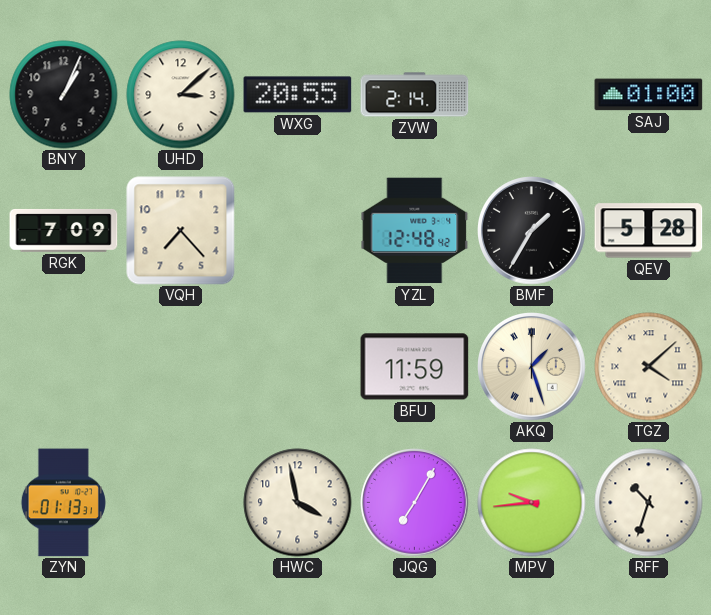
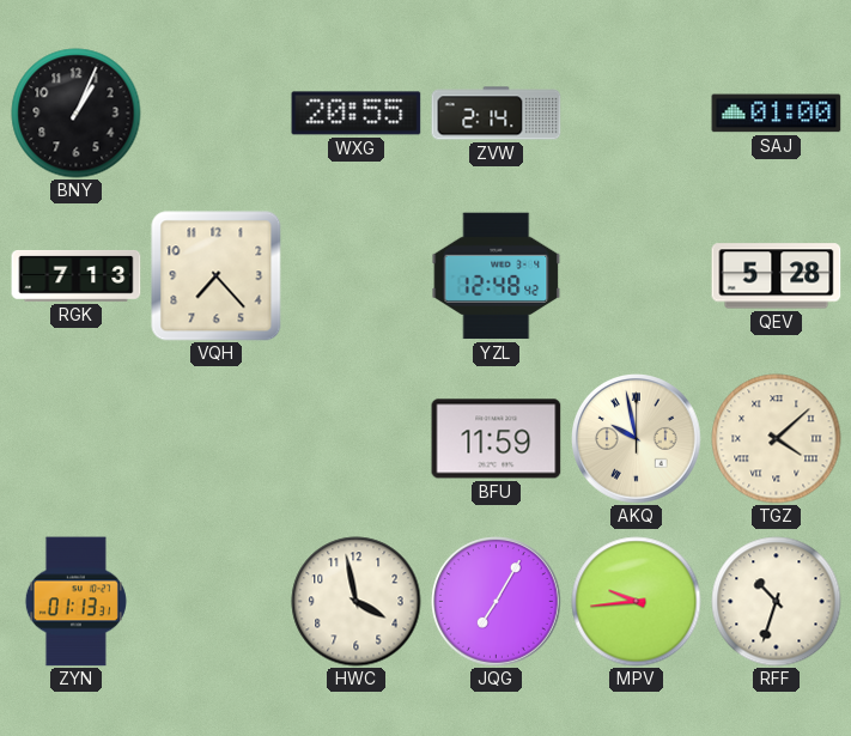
UHD: 3:08 -> none
RGK: 7:09 -> 7:13
BMF: 1:35 -> none
AKQ: 1:27 -> 9:58
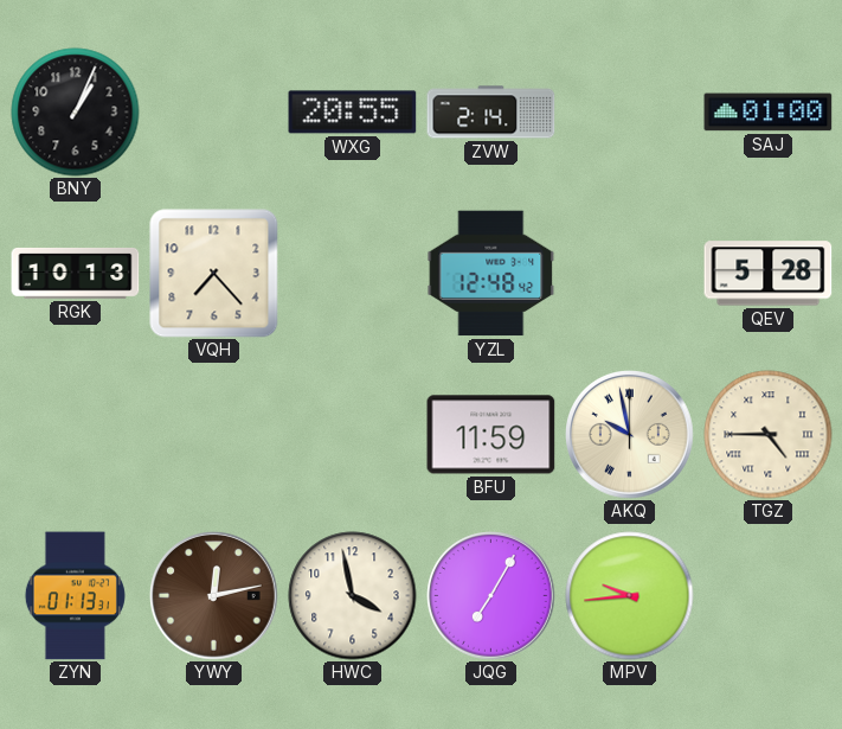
RGK: 7:13 -> 10:13
TGZ: 4:08 -> 4:45
YWY: none -> 12:13
RFF: 10:33 -> none
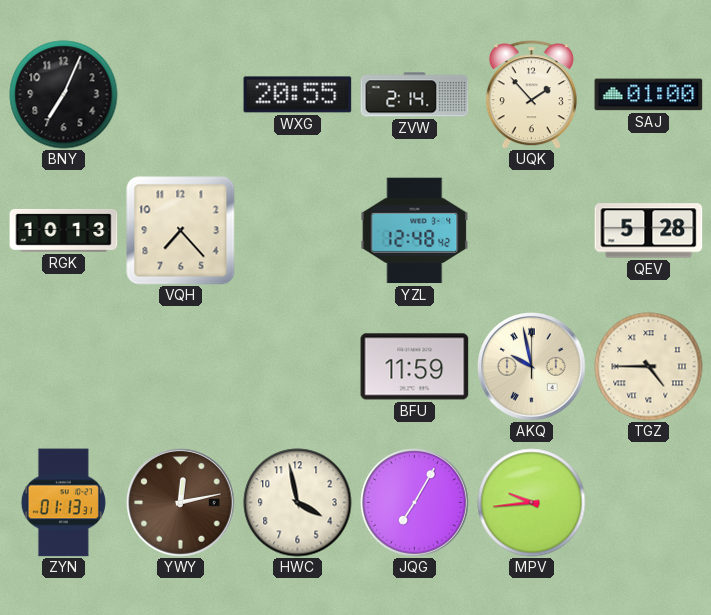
BNY: 1:04 -> 7:04
UQK: none -> 1:53
